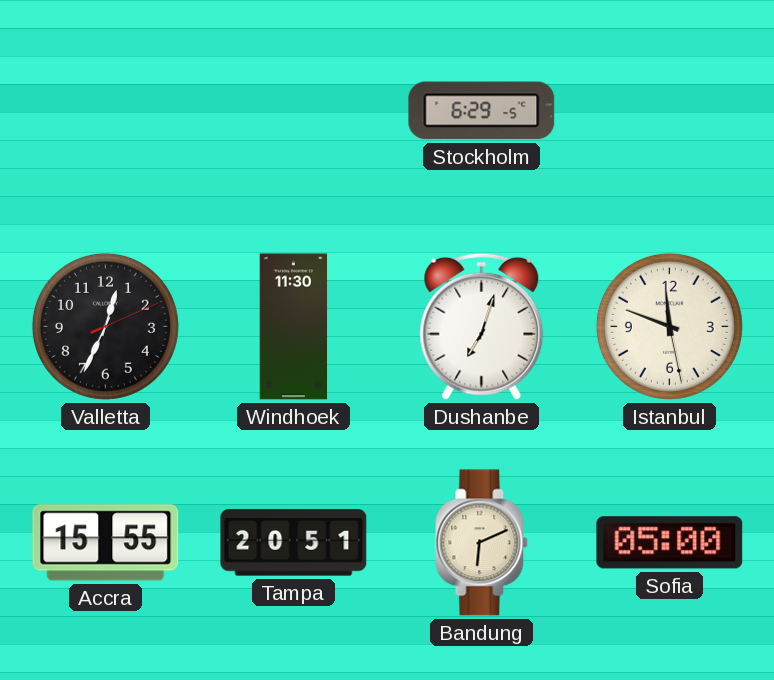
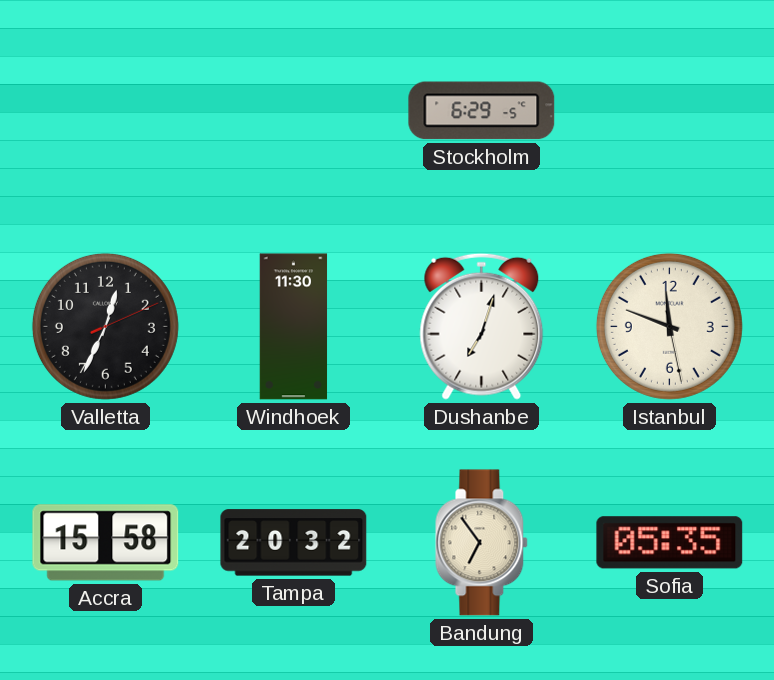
Accra: 15:55 -> 15:58
Tampa: 20:51 -> 20:32
Bandung: 6:11 -> 6:54
Sofia: 05:00 -> 05:35
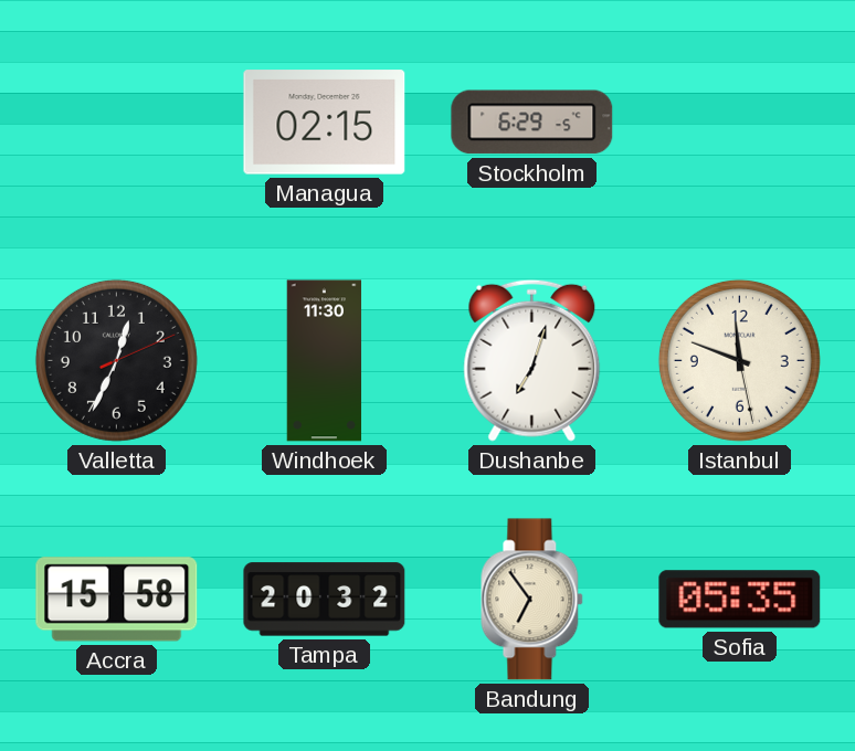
Managua: none -> 02:15
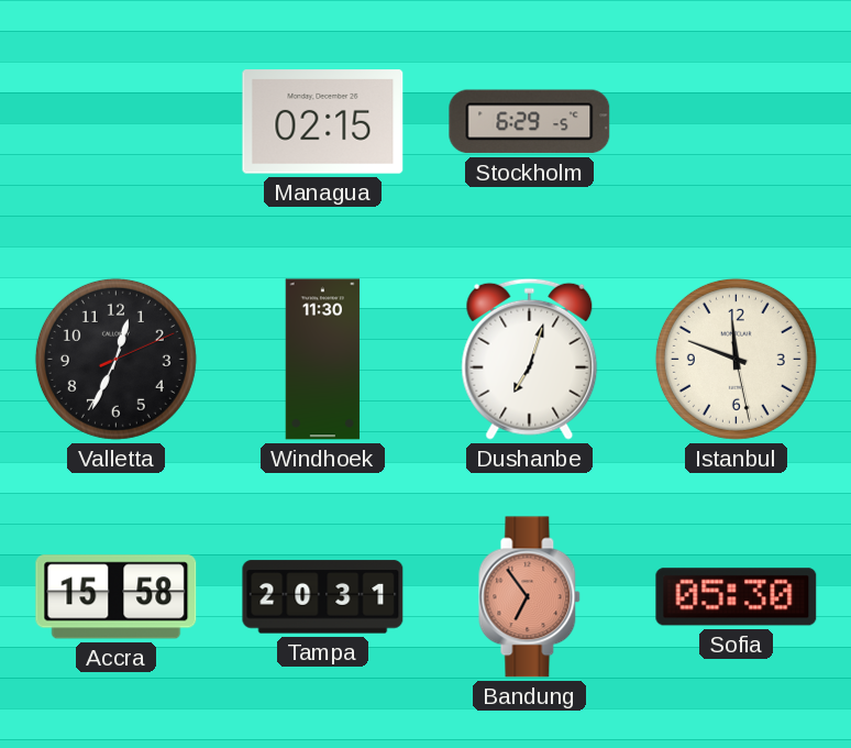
Tampa: 20:32 -> 20:31
Bandung dial: cream -> salmon
Sofia: 05:35 -> 05:30
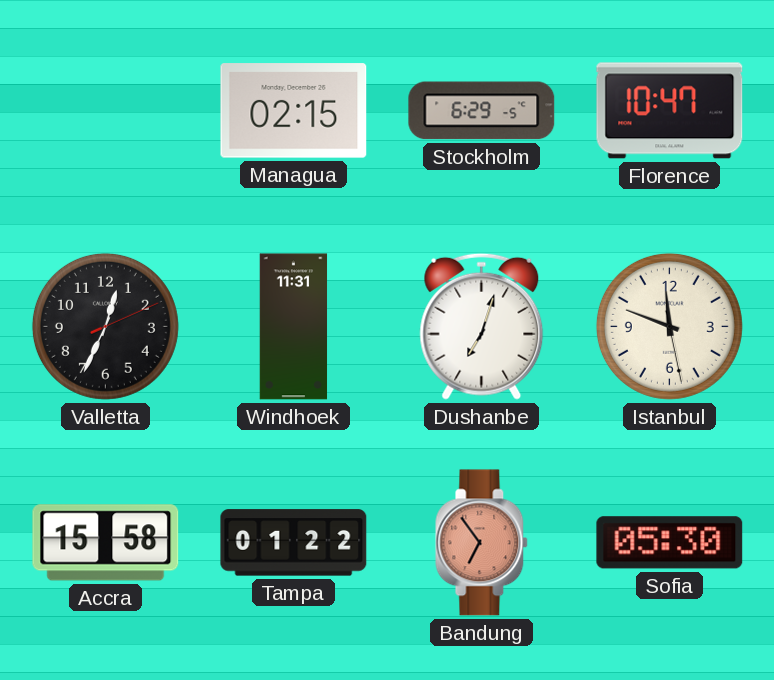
Florence: none -> 10:47
Windhoek: 11:30 -> 11:31
Tampa: 20:31 -> 01:22
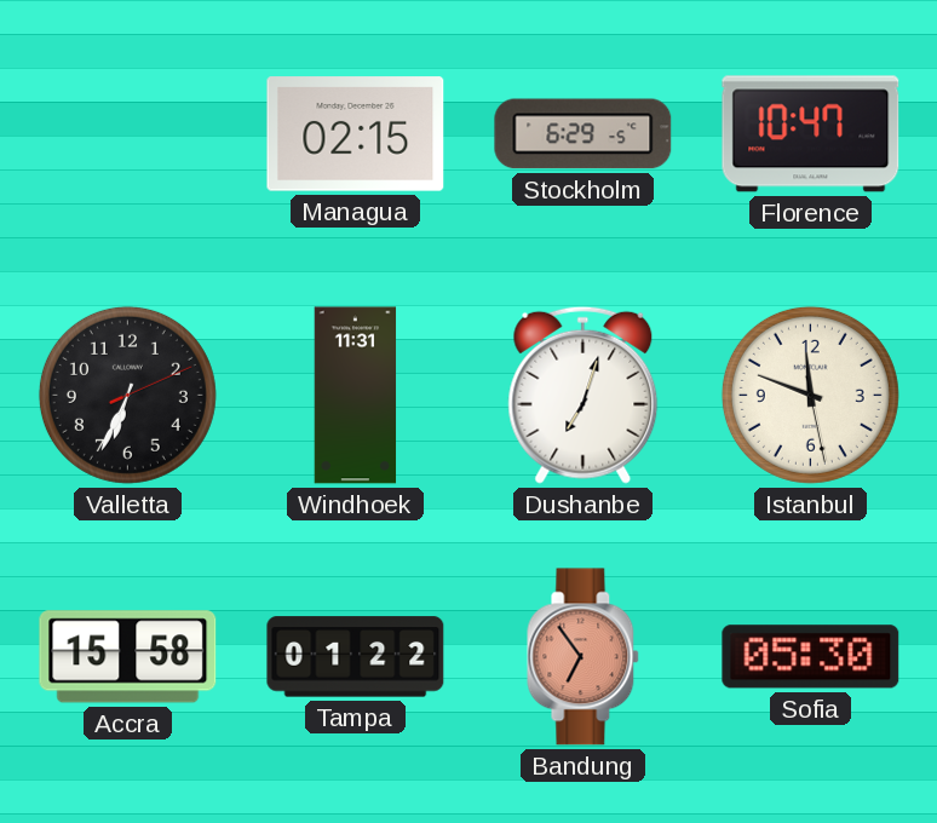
Valletta: 12:34 -> 6:34
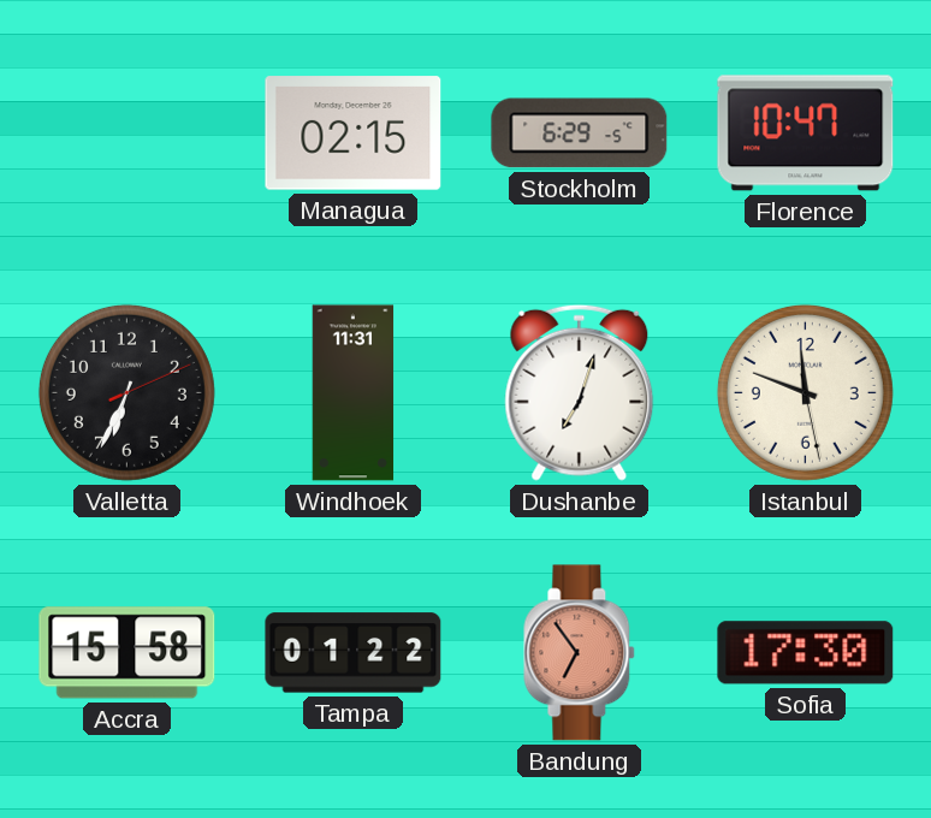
Sofia: 05:30 -> 17:30
